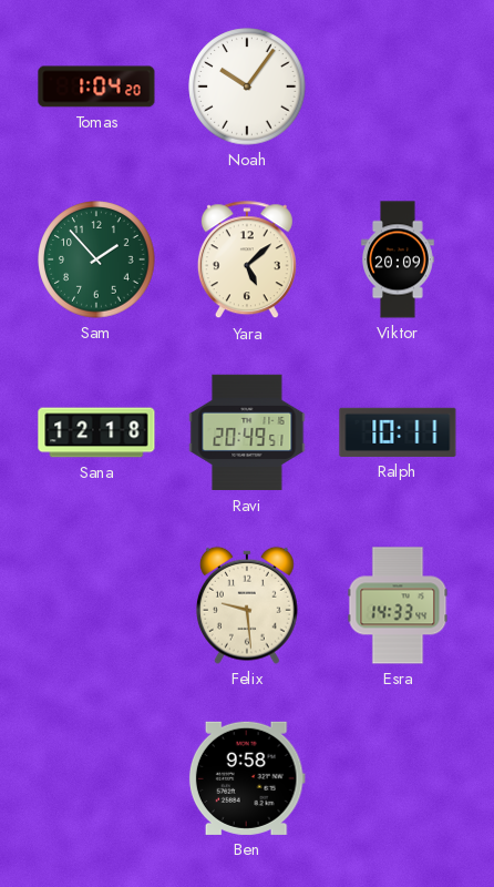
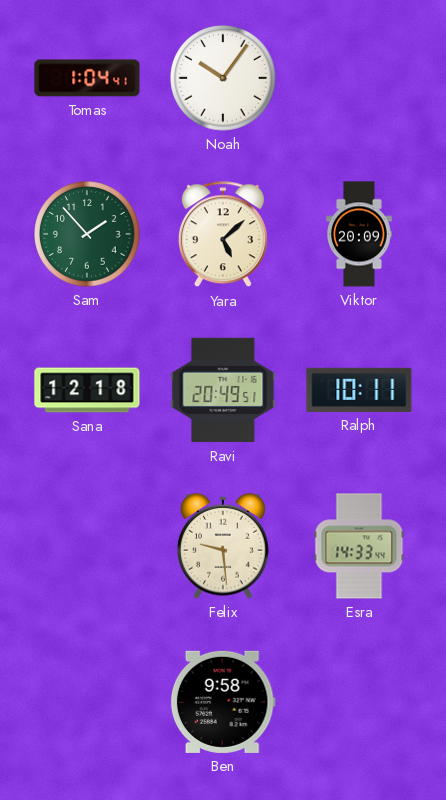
Tomas: 1:04:20 -> 1:04:41
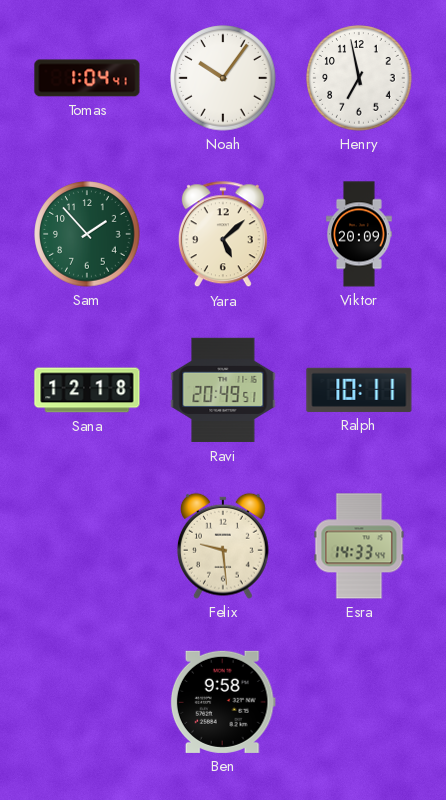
Henry: none -> 6:58
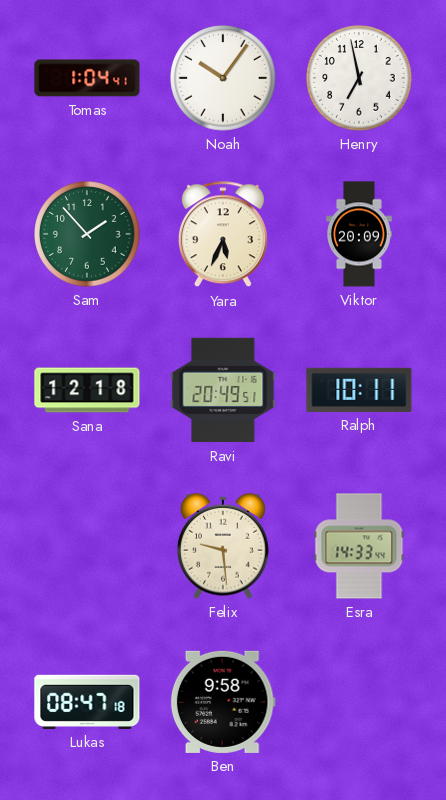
Yara: 5:08 -> 5:34
Lukas: none -> 08:47
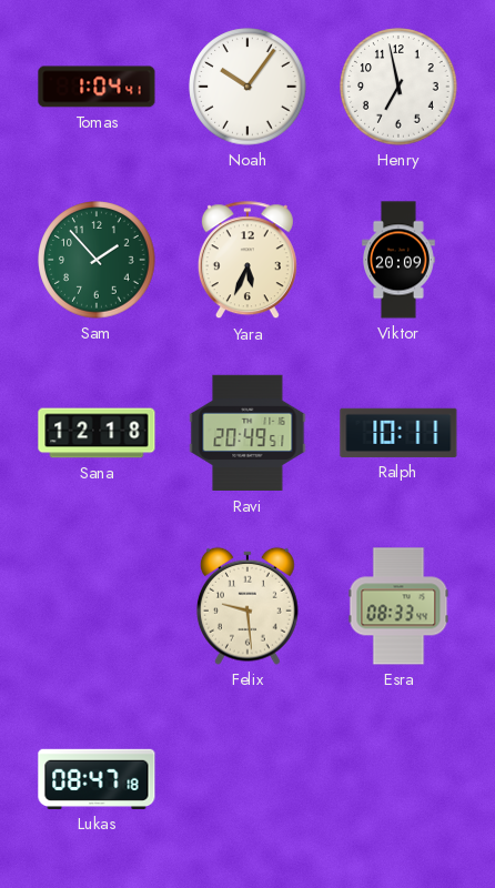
Esra: 14:33 -> 08:33
Ben: 9:58 -> none
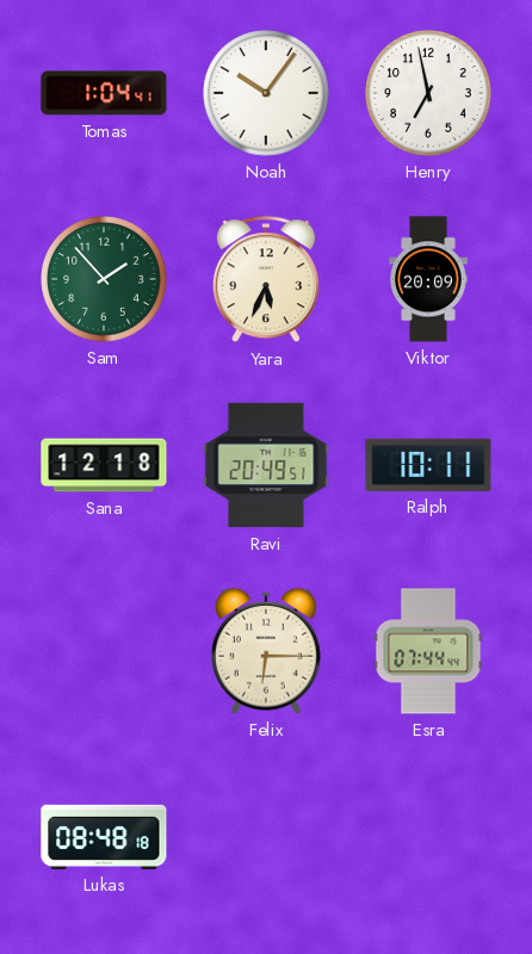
Felix: 9:29 -> 6:15
Esra: 08:33 -> 07:44
Lukas: 08:47 -> 08:48
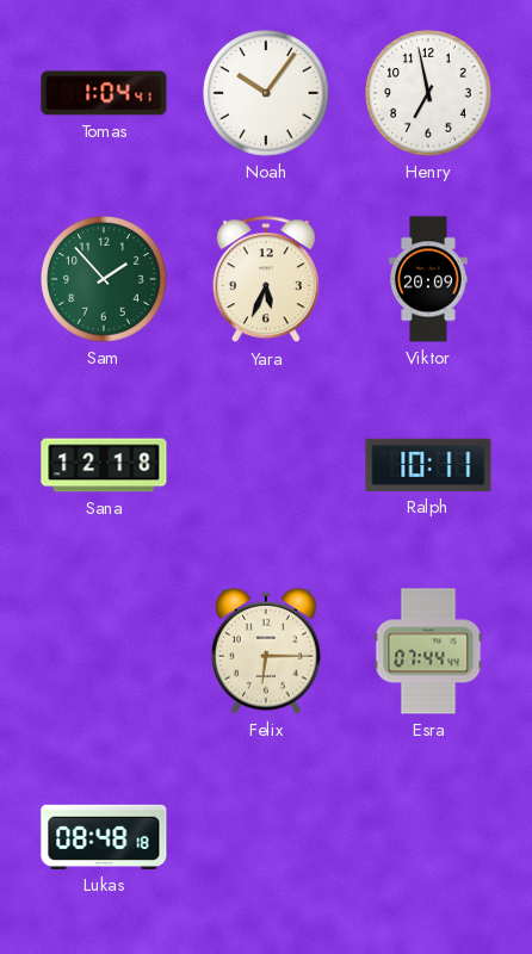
Ravi: 20:49 -> none
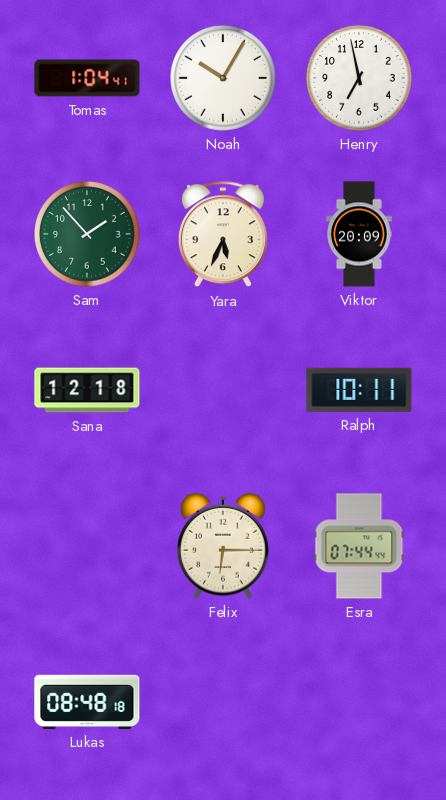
Noah: 10:06 -> 10:05
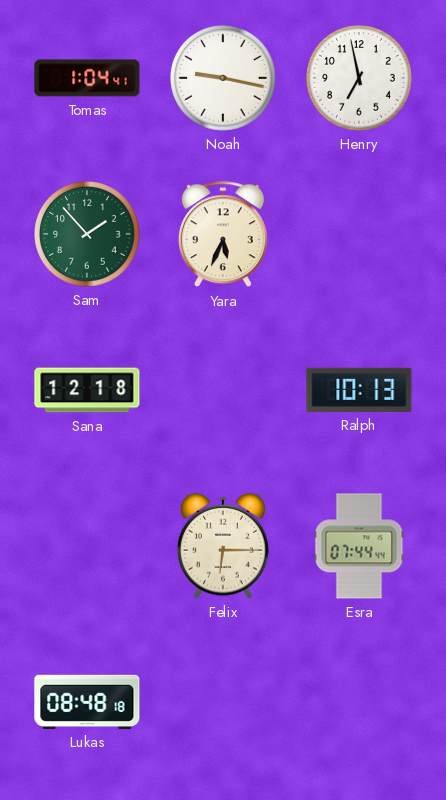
Noah: 10:05 -> 9:17
Viktor: 20:09 -> none
Ralph: 10:11 -> 10:13
